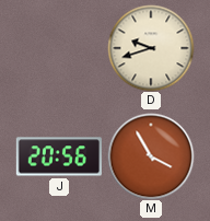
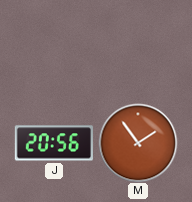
D: 9:42 -> none
M: 3:55 -> 1:54
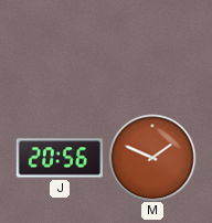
M: 1:54 -> 1:49
